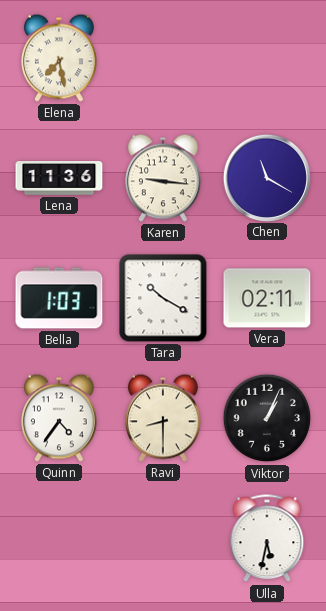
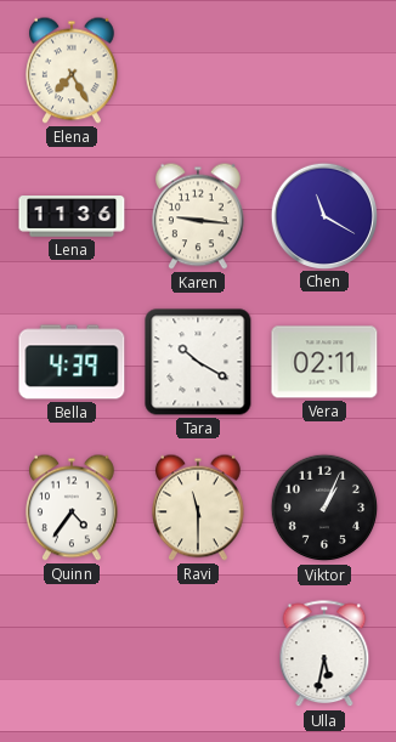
Elena: 7:28 -> 7:25
Bella: 1:03 -> 4:39
Ravi: 8:30 -> 11:30
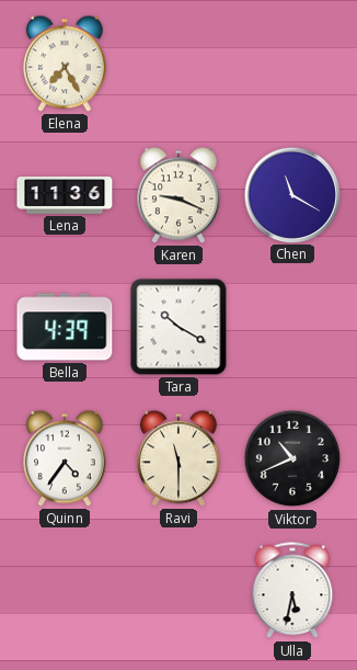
Karen: 9:16 -> 9:19
Vera: 02:11 -> none
Viktor: 1:04 -> 10:41
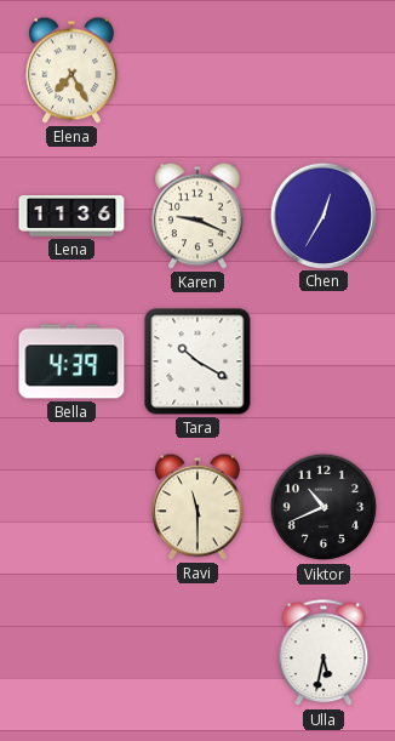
Chen: 11:20 -> 12:35
Quinn: 4:36 -> none
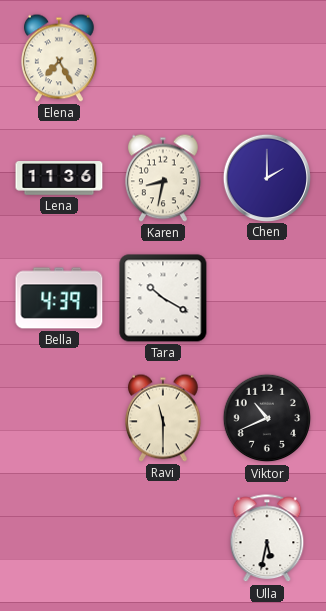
Karen: 9:19 -> 8:32
Chen: 12:35 -> 2:00
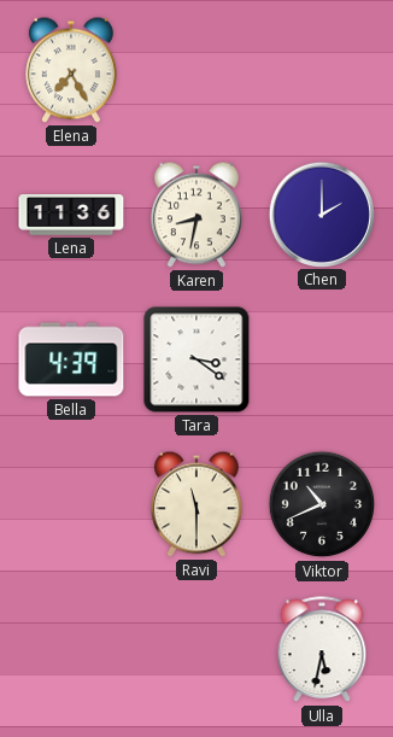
Tara: 10:20 -> 3:21
